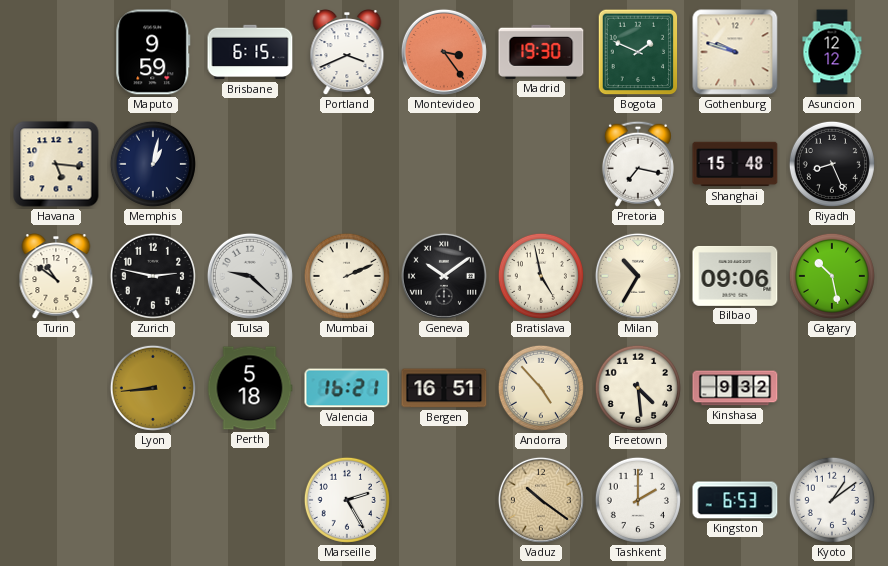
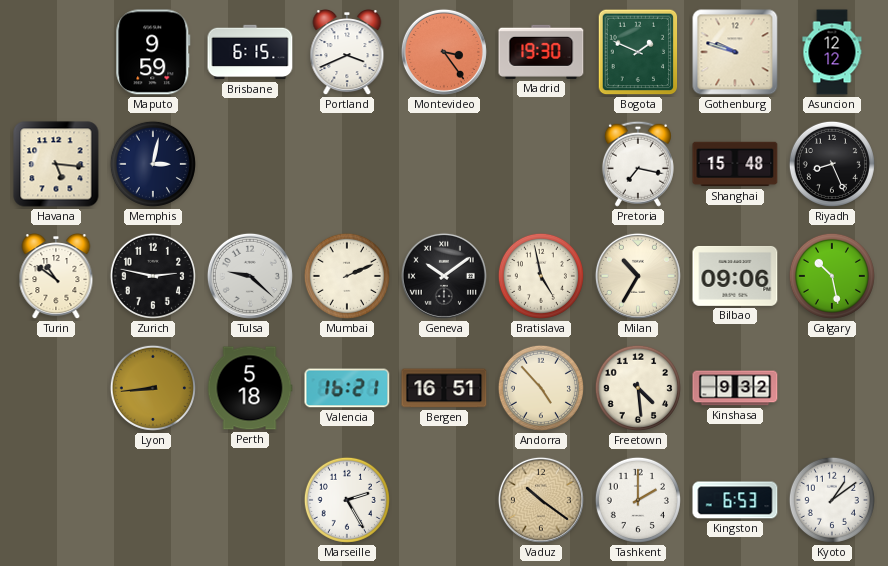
Memphis: 1:02 -> 3:02
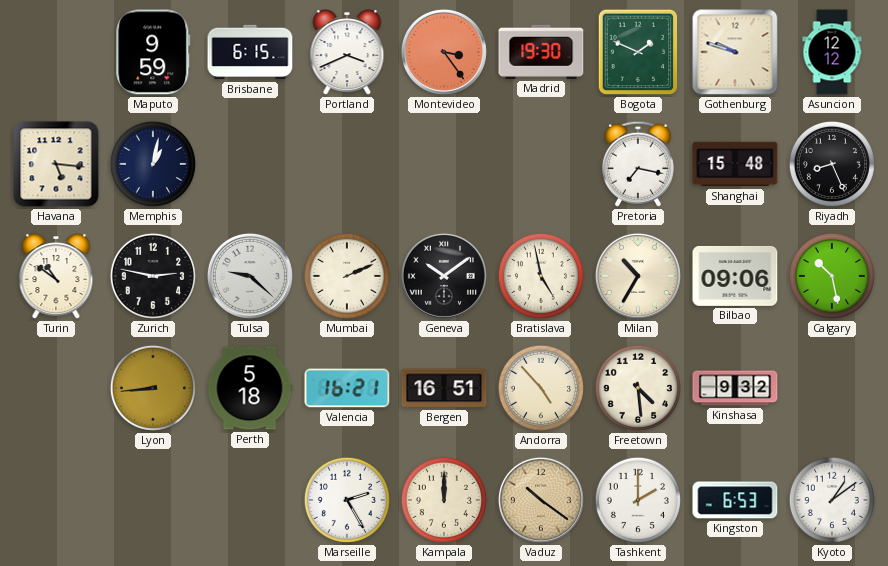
Memphis: 3:02 -> 1:02
Kampala: none -> 12:00
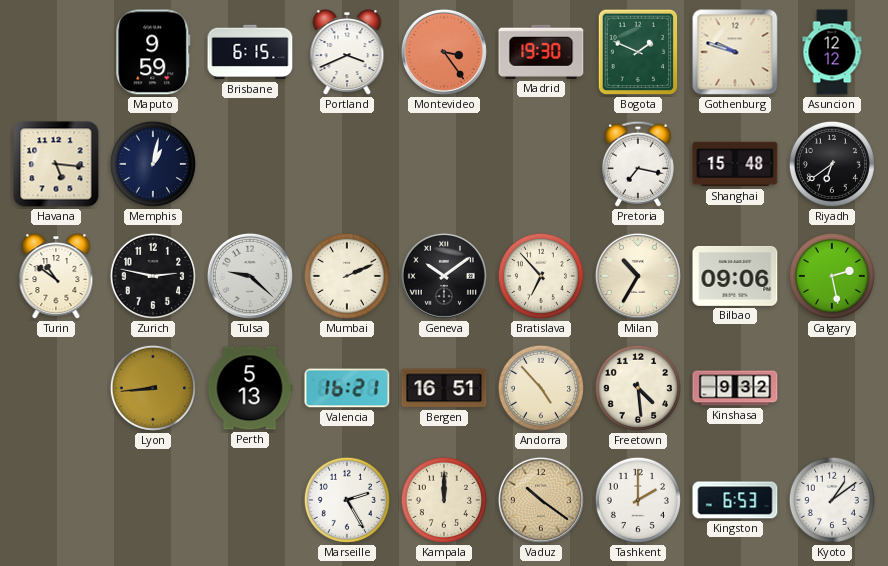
Riyadh: 8:26 -> 6:39
Bratislava: 4:58 -> 6:53
Calgary: 10:28 -> 2:28
Perth: 5:18 -> 5:13
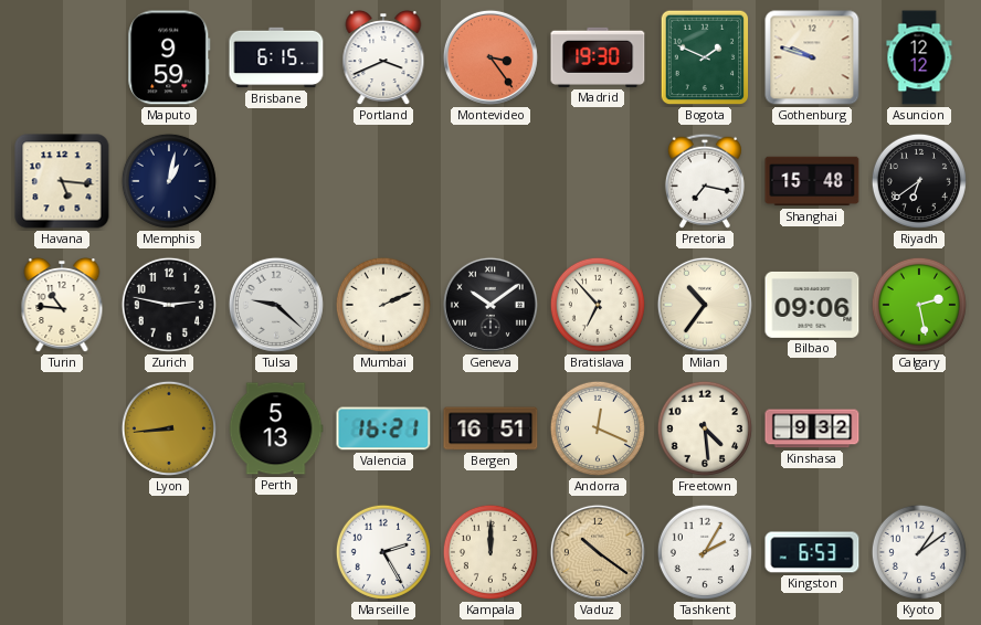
Turin: 10:51 -> 10:46
Milan: 10:35 -> 10:36
Andorra: 4:53 -> 12:19
Tashkent: 2:00 -> 2:05
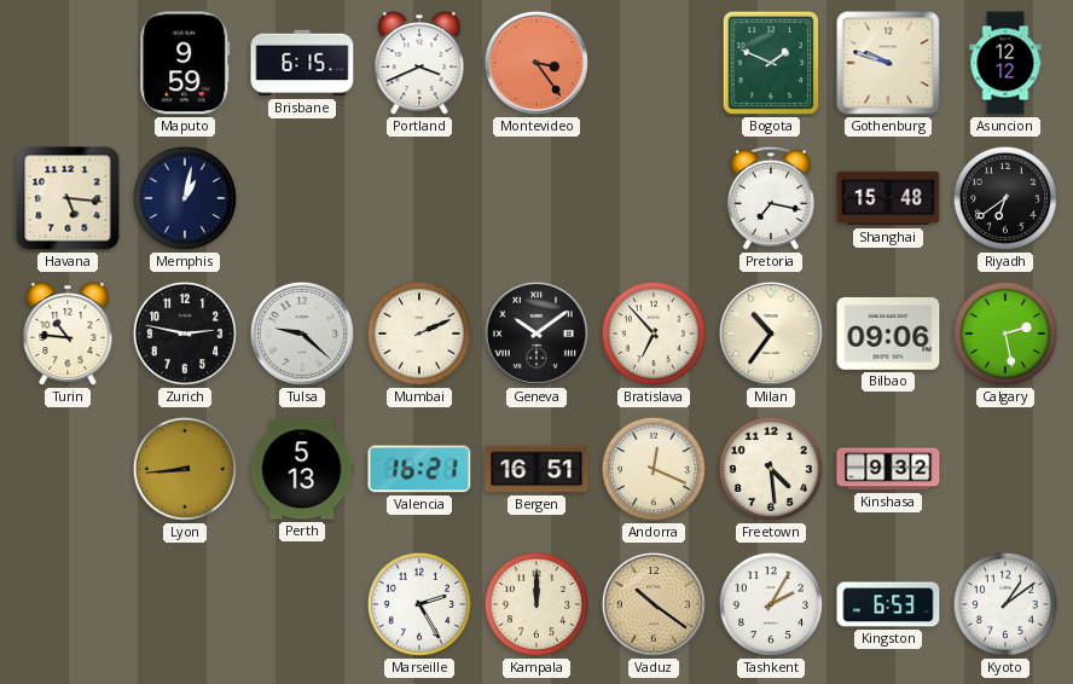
Madrid: 19:30 -> none
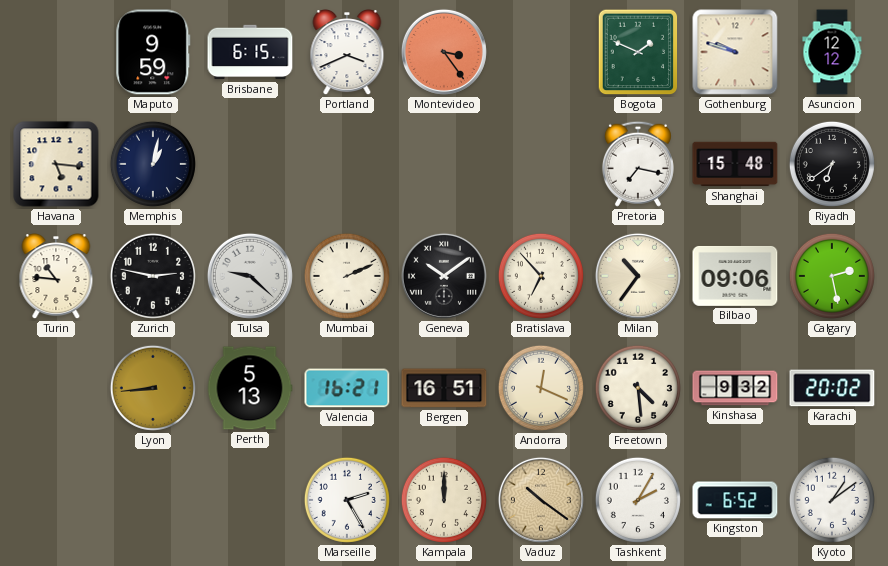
Karachi: none -> 20:02
Kingston: 6:53 -> 6:52
